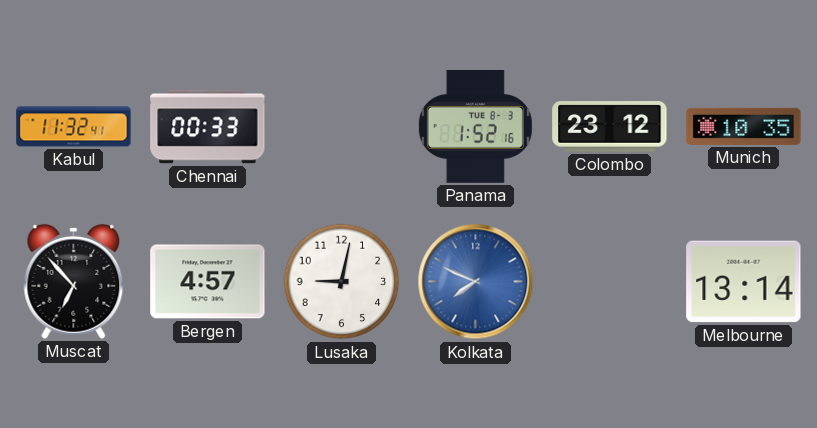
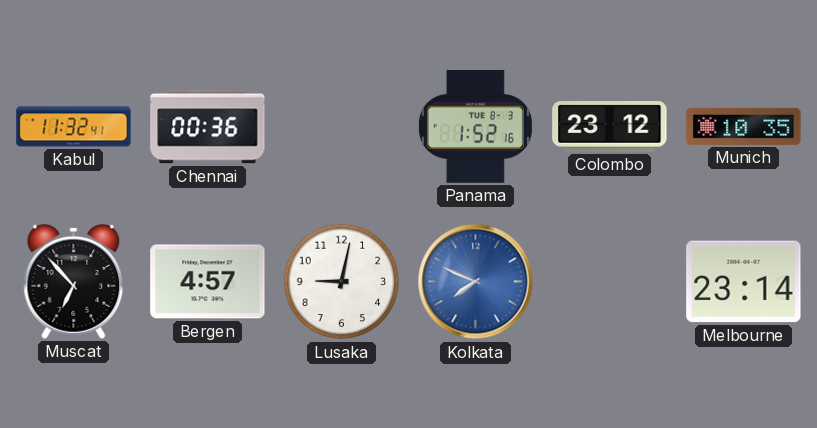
Chennai: 00:33 -> 00:36
Melbourne: 13:14 -> 23:14
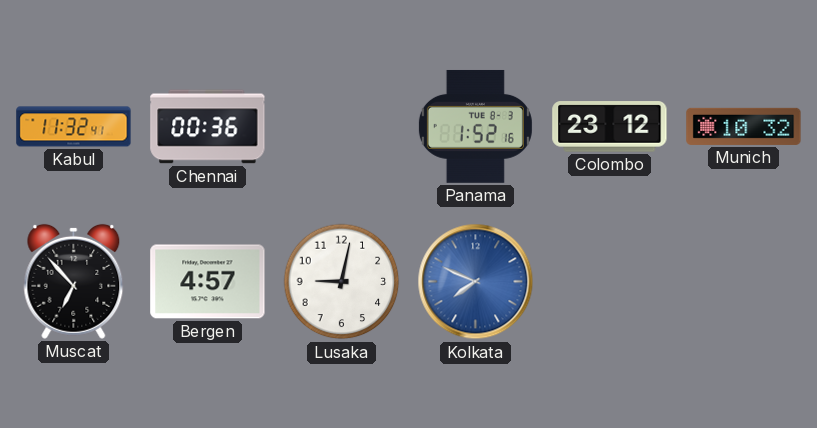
Munich: 10:35 -> 10:32
Melbourne: 23:14 -> none
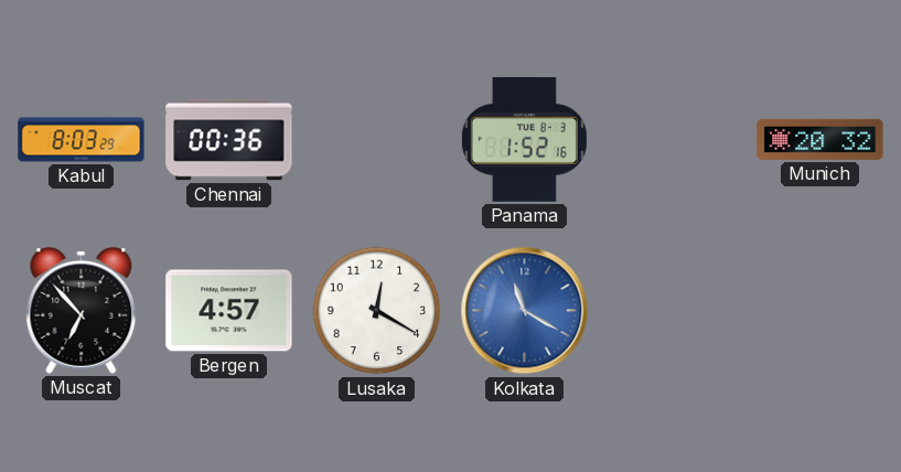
Kabul: 11:32 -> 8:03
Colombo: 23:12 -> none
Munich: 10:32 -> 20:32
Lusaka: 9:02 -> 12:20
Kolkata: 7:49 -> 11:20
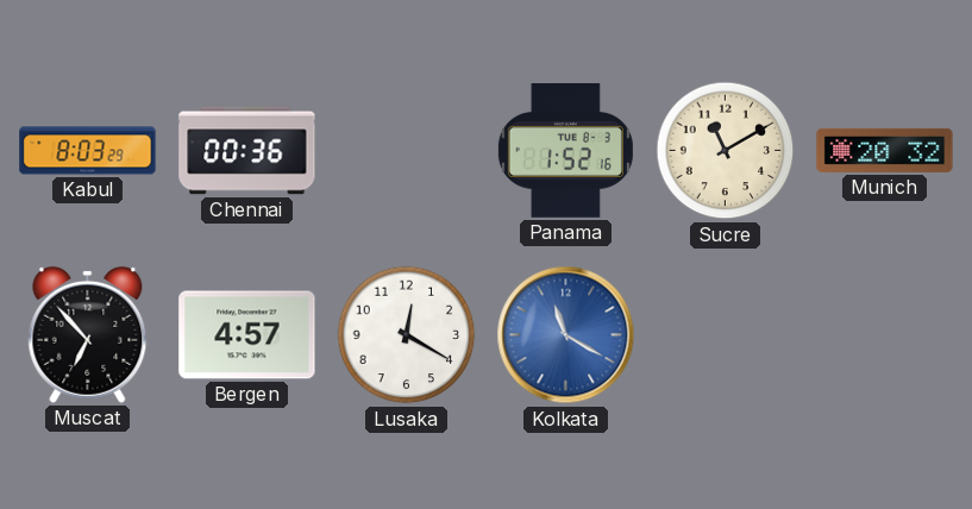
Sucre: none -> 11:10
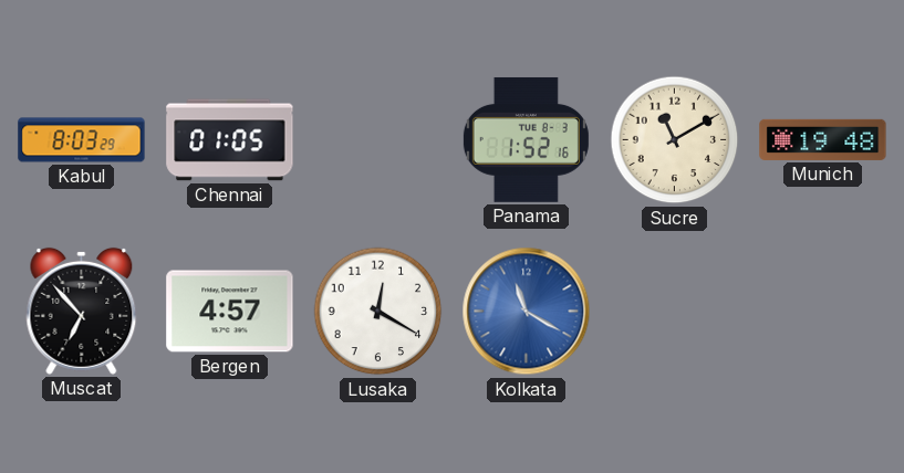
Chennai: 00:36 -> 01:05
Munich: 20:32 -> 19:48
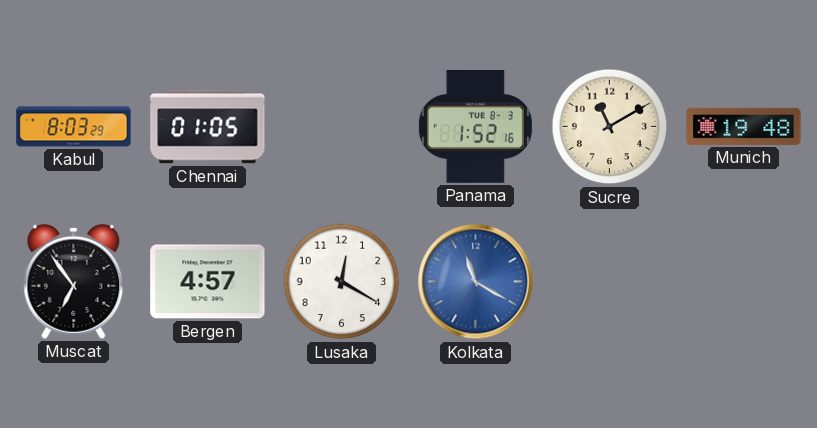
Muscat: 6:53 -> 6:54
